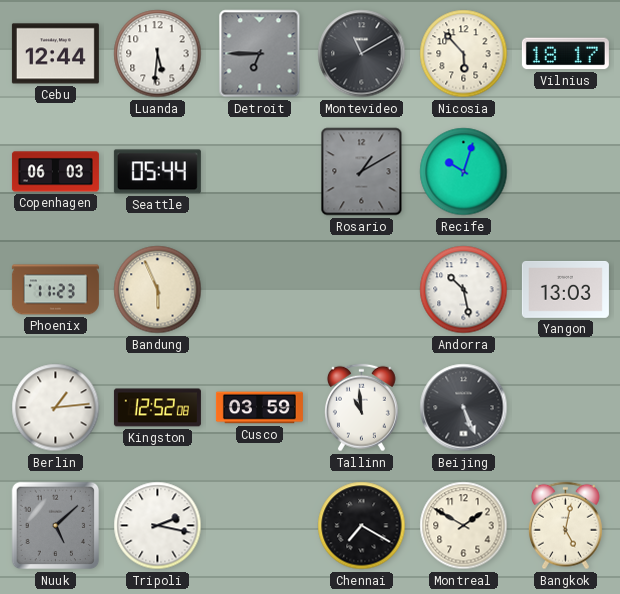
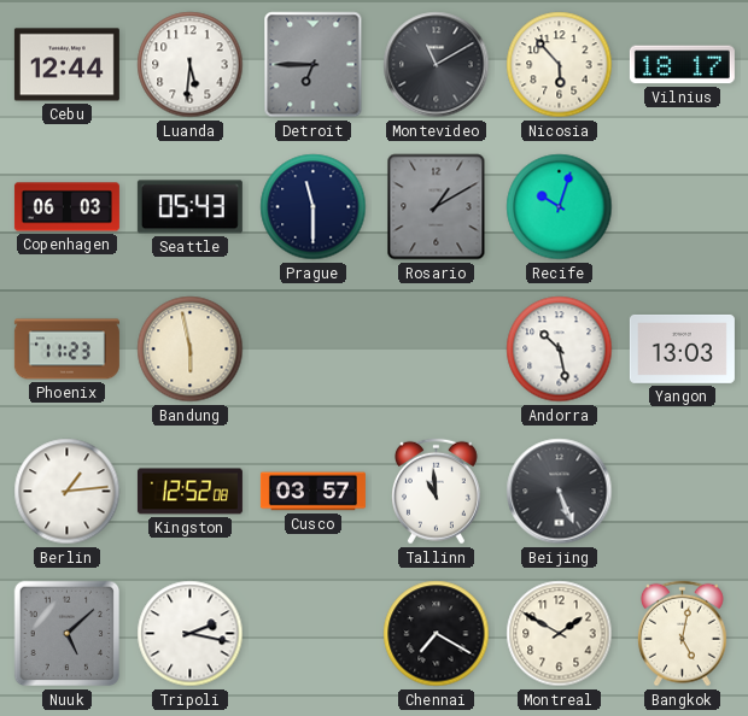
Seattle: 05:44 -> 05:43
Prague: none -> 11:30
Bandung: 5:56 -> 5:58
Cusco: 03:59 -> 03:57
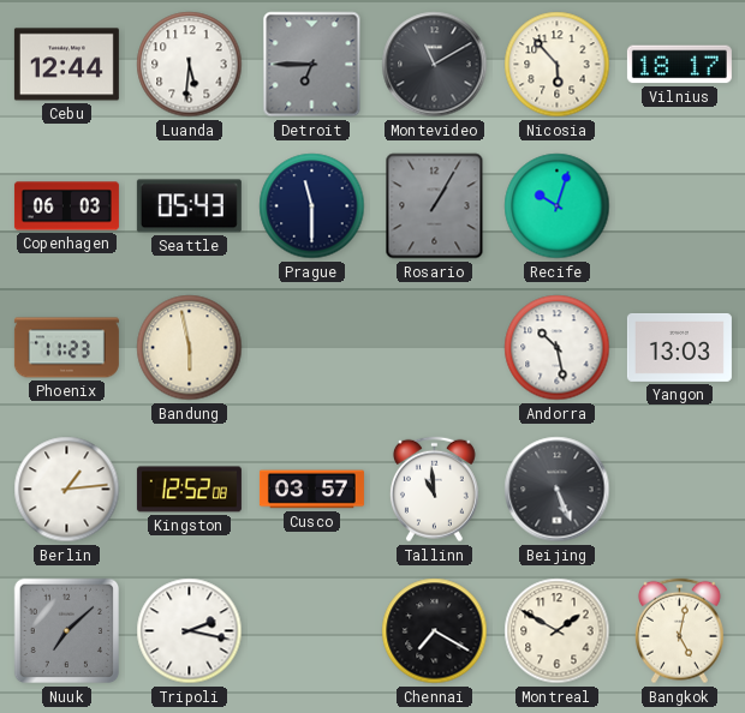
Rosario: 1:10 -> 1:05
Nuuk: 5:08 -> 7:08
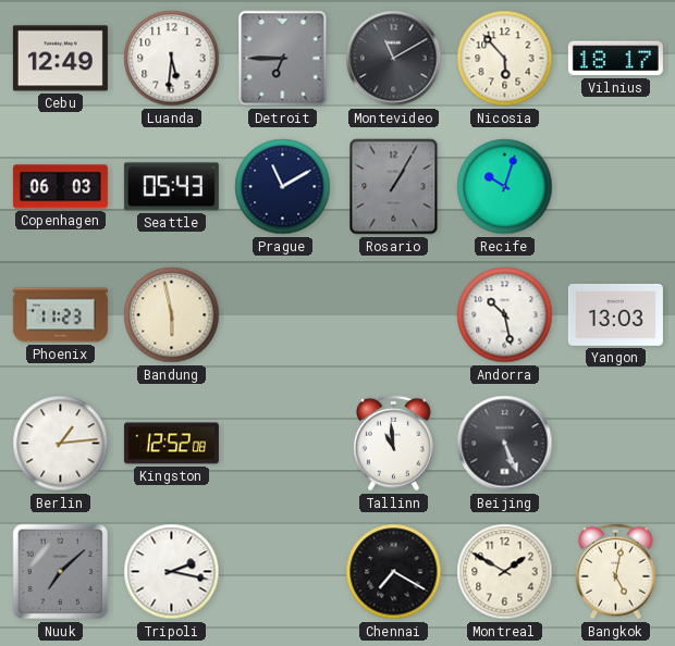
Cebu: 12:44 -> 12:49
Prague: 11:30 -> 11:10
Cusco: 03:57 -> none
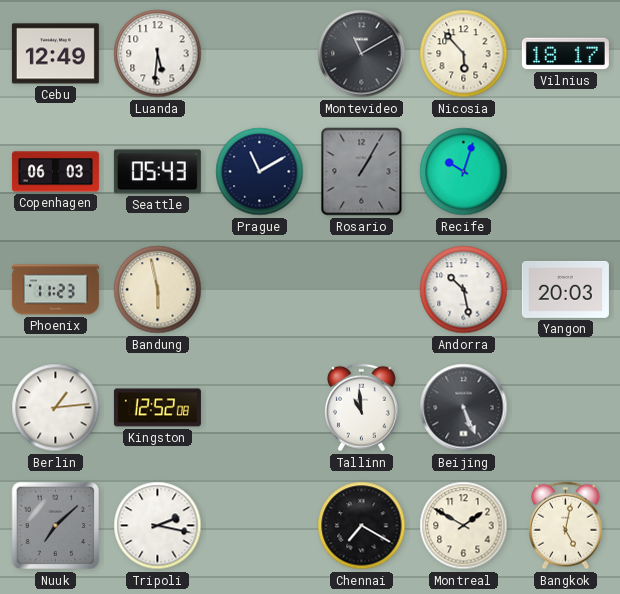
Detroit: 6:45 -> none
Yangon: 13:03 -> 20:03
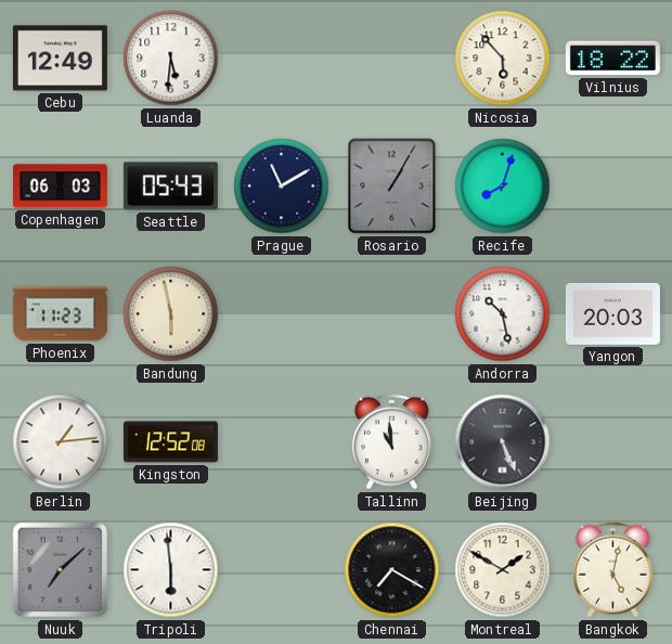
Montevideo: 11:10 -> none
Vilnius: 18:17 -> 18:22
Recife: 10:03 -> 8:03
Tripoli: 2:17 -> 5:59
